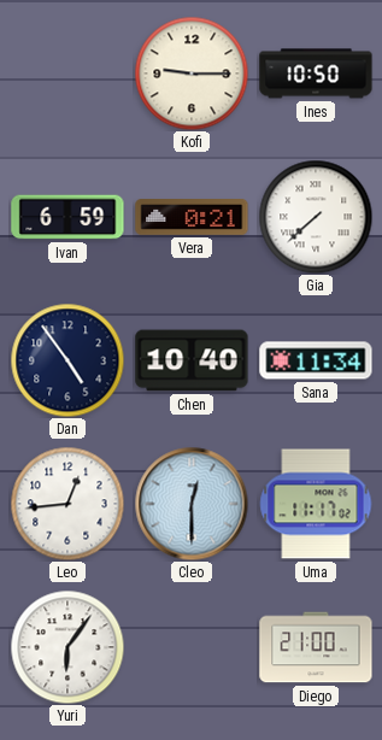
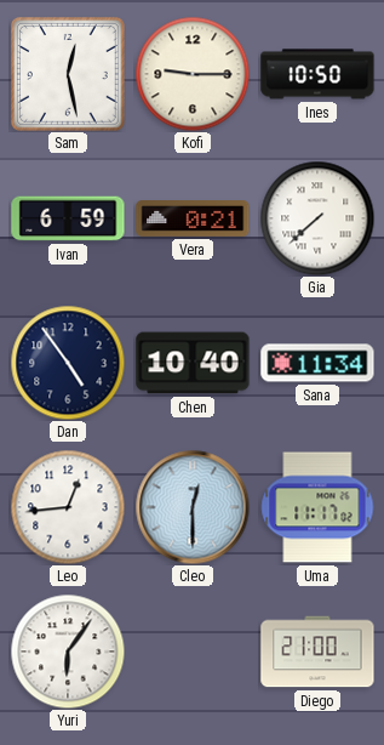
Sam: none -> 12:28
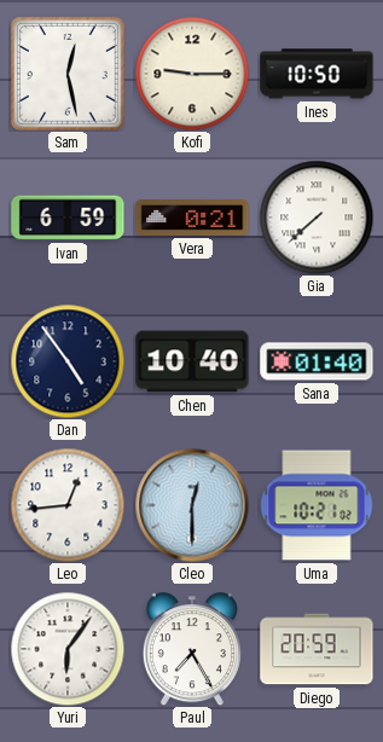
Sana: 11:34 -> 01:40
Uma: 11:17 -> 10:21
Paul: none -> 7:25
Diego: 21:00 -> 20:59
